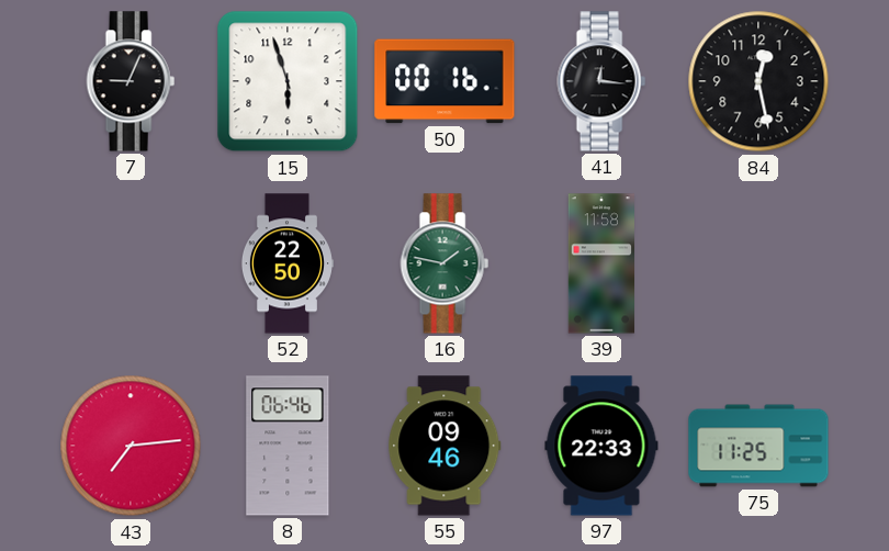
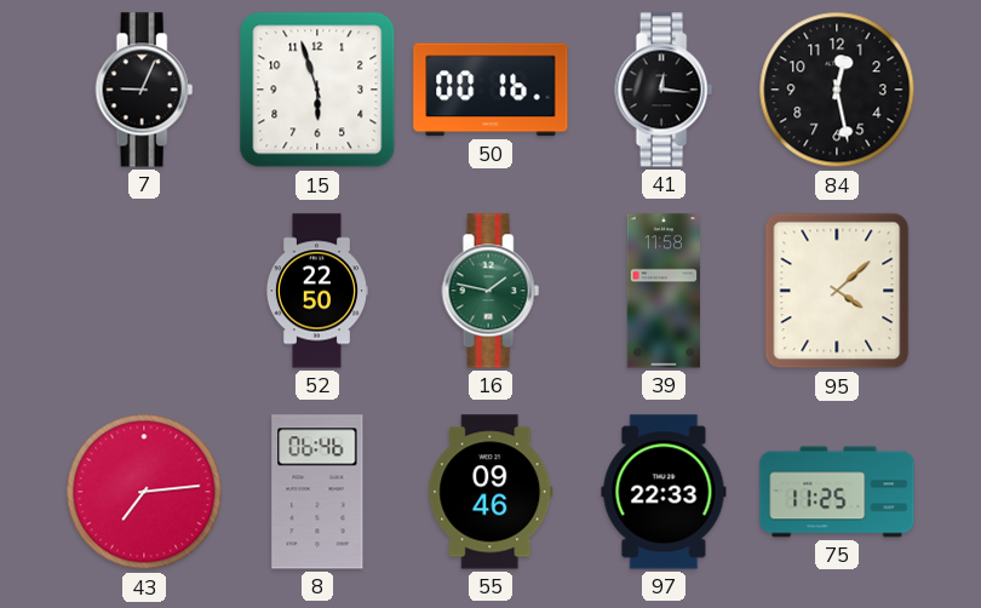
95: none -> 4:08
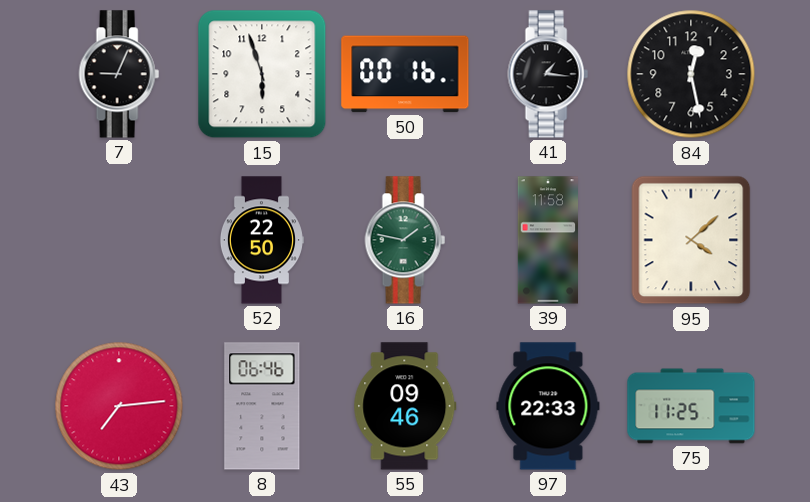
41: 12:16 -> 1:16
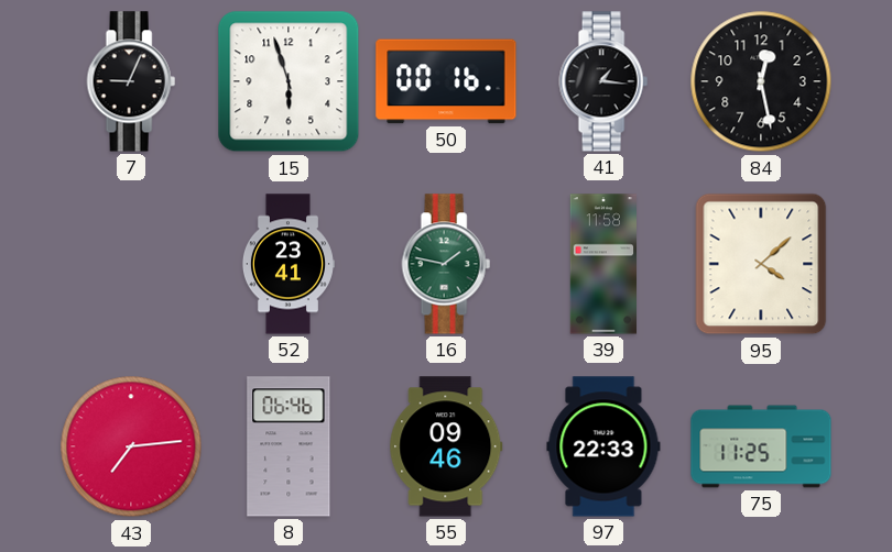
52: 22:50 -> 23:41
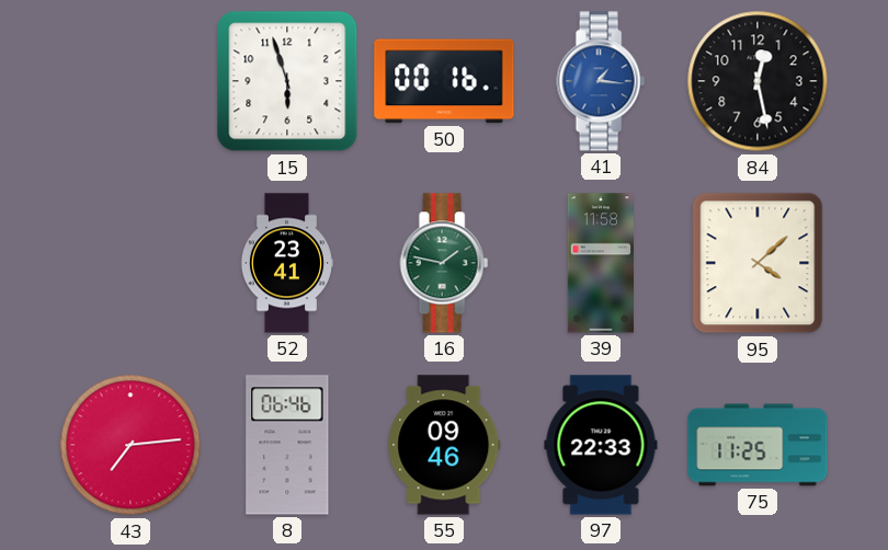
7: 9:04 -> none
41 dial: black -> blue
